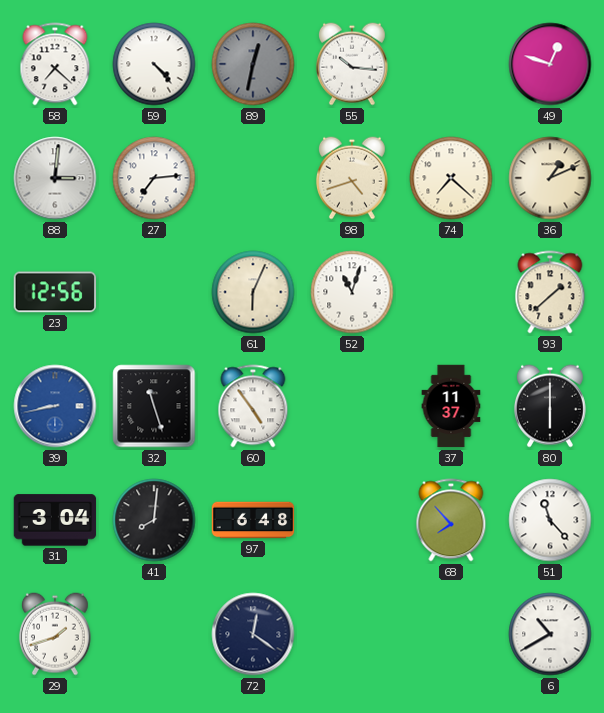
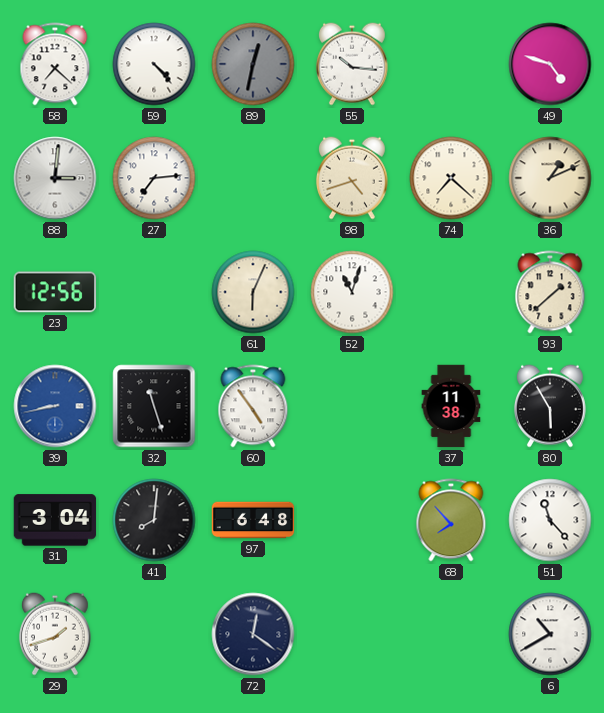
49: 12:48 -> 4:48
37: 11:37 -> 11:38
80: 6:00 -> 5:55
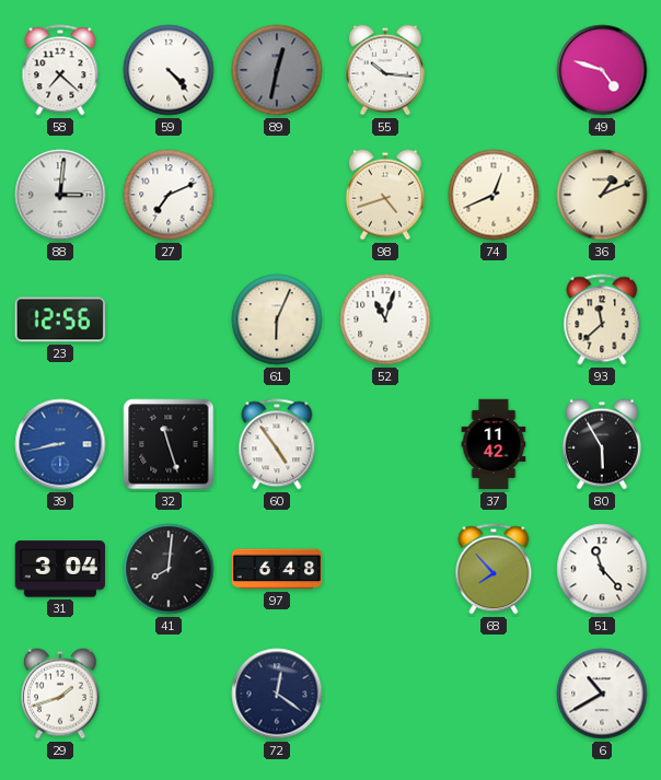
27: 7:14 -> 7:11
74: 7:22 -> 12:41
93: 1:38 -> 11:38
37: 11:38 -> 11:42
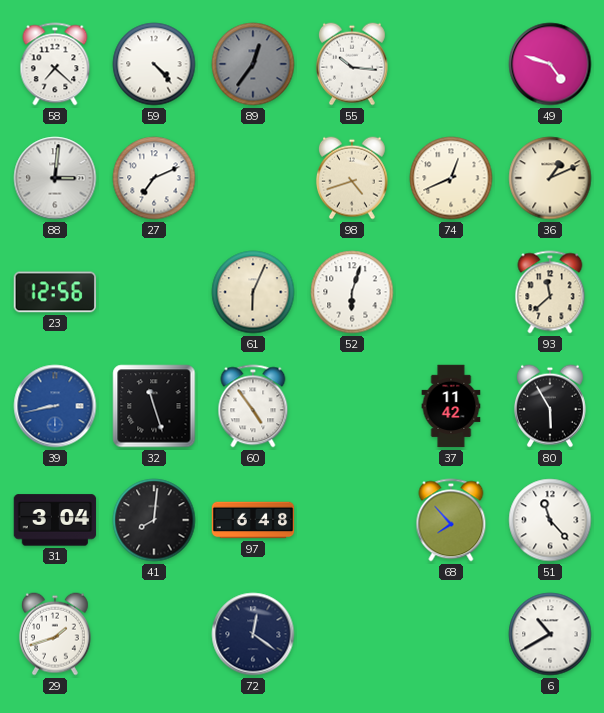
89: 12:32 -> 12:36
52: 11:03 -> 6:03
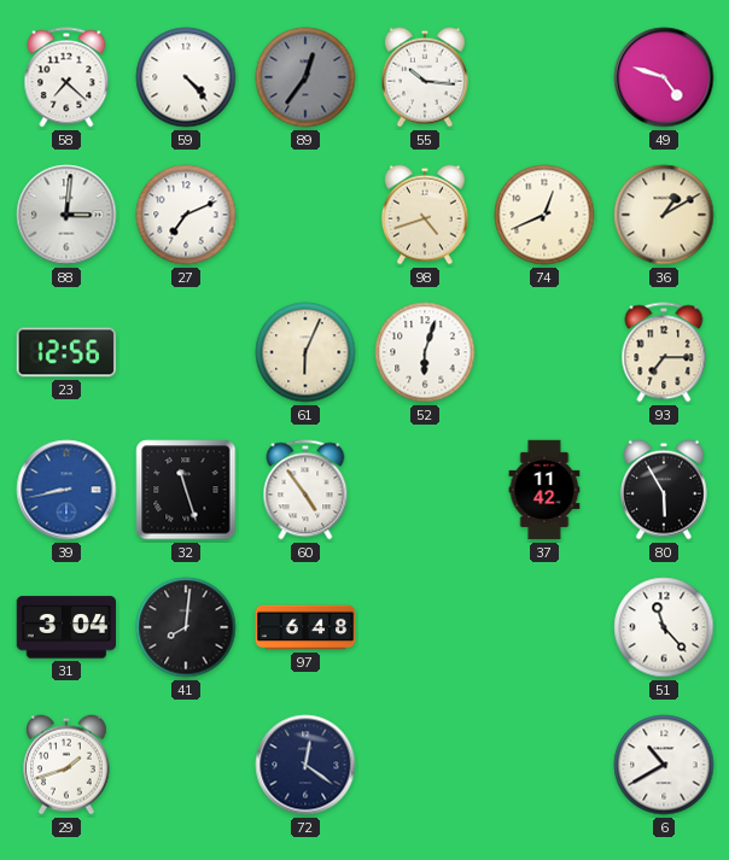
36: 1:11 -> 1:10
93: 11:38 -> 7:15
68: 7:53 -> none
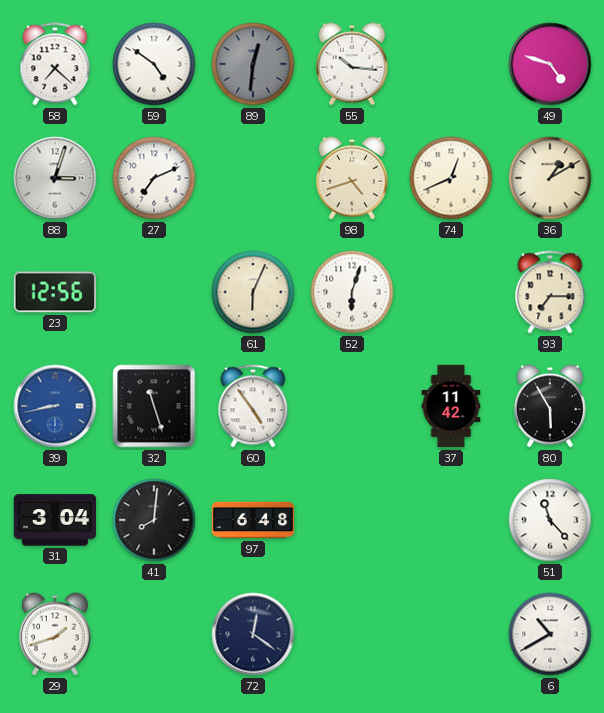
59: 4:23 -> 4:51
89: 12:36 -> 12:31
88: 3:01 -> 3:03
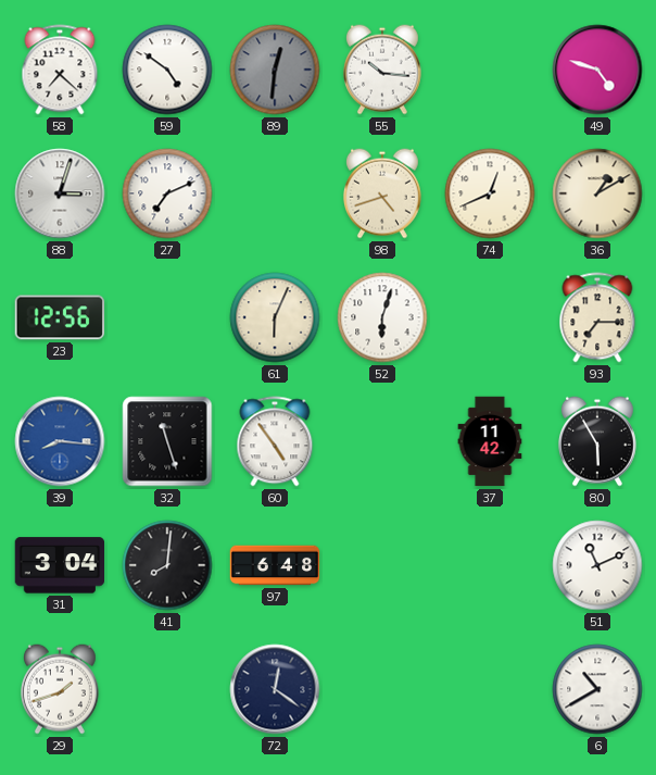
39: 8:43 -> 8:16
51: 11:23 -> 11:11
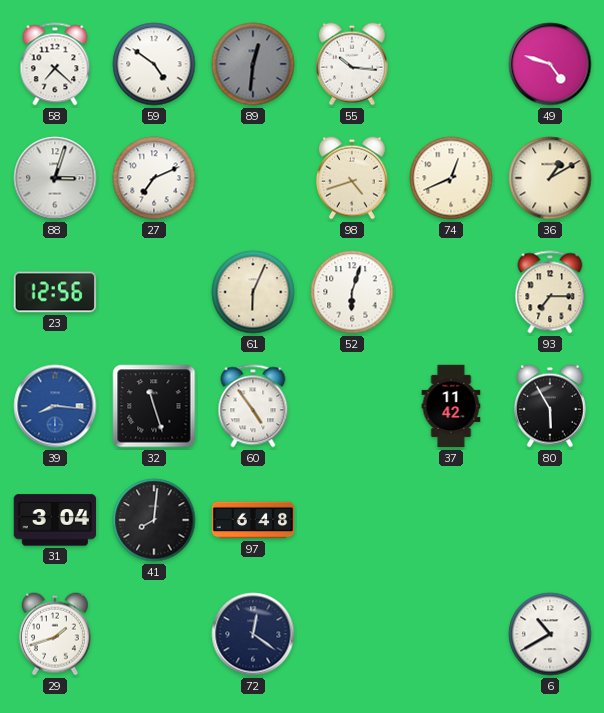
51: 11:11 -> none
